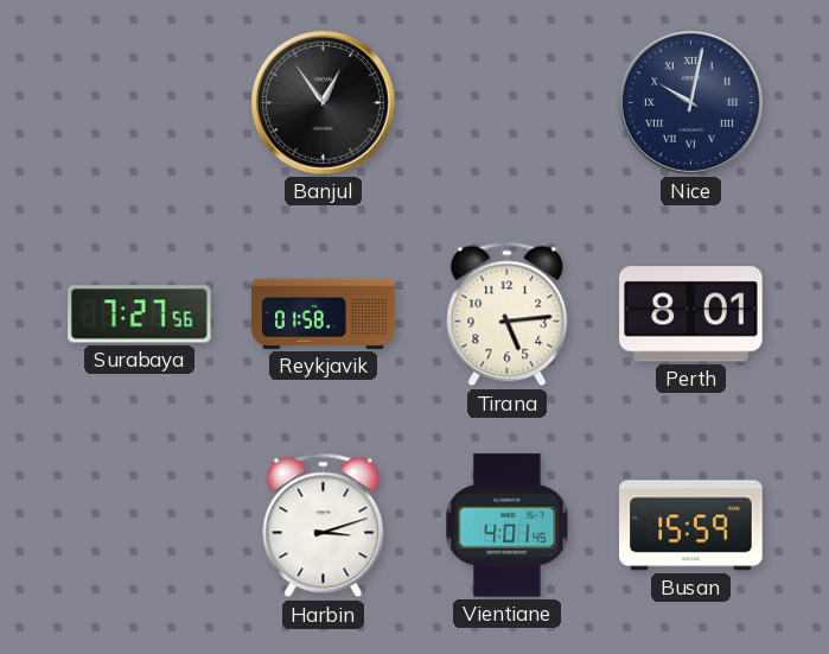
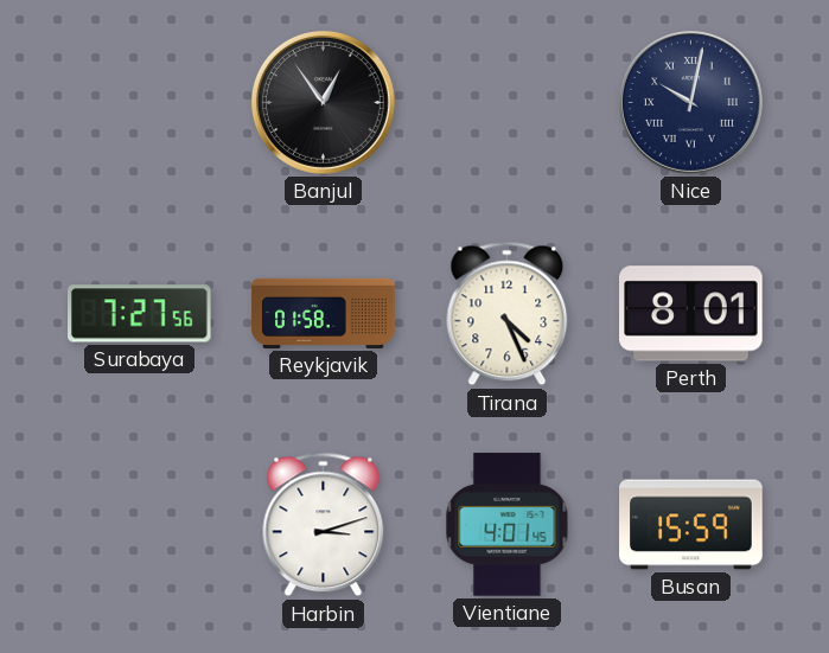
Tirana: 5:14 -> 4:26
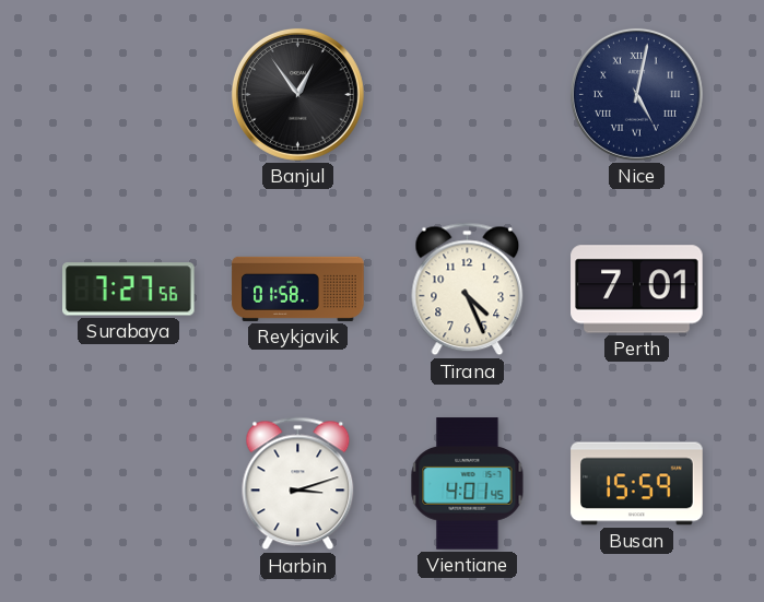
Nice: 10:02 -> 5:02
Perth: 8:01 -> 7:01
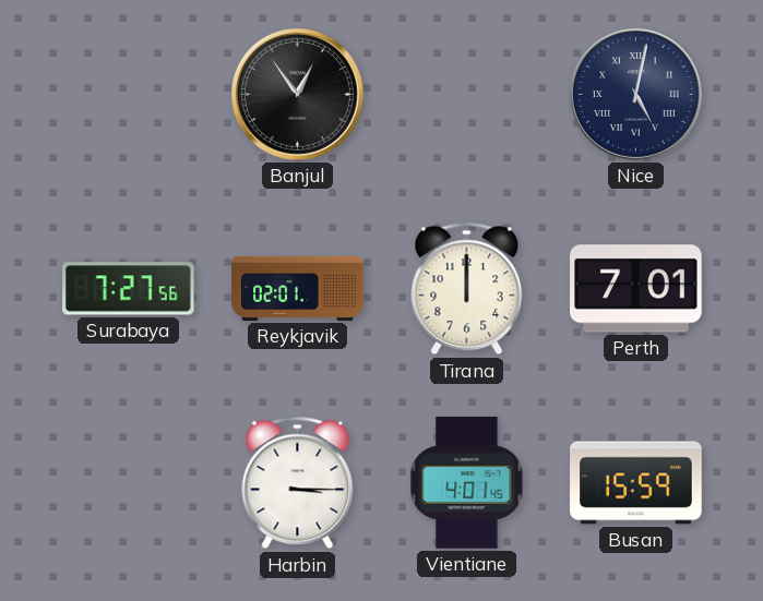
Reykjavik: 01:58 -> 02:01
Tirana: 4:26 -> 12:00
Harbin: 3:12 -> 3:15
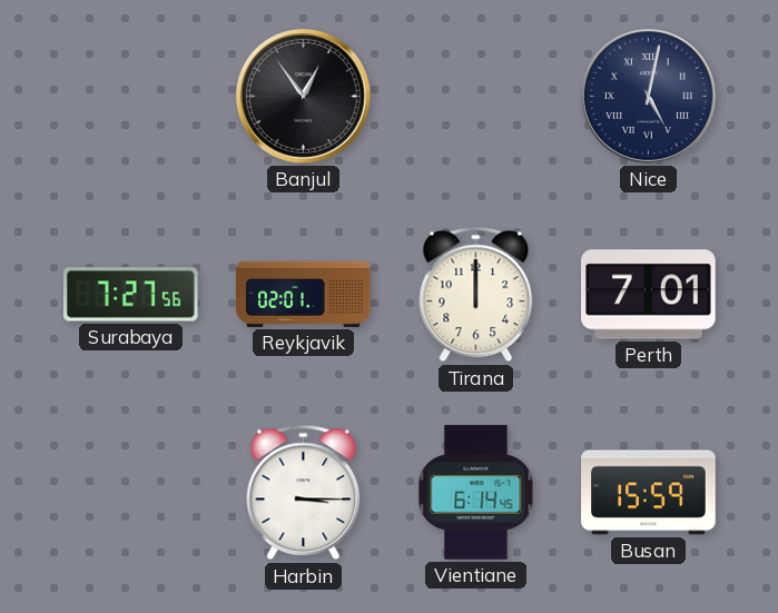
Vientiane: 4:01 -> 6:14
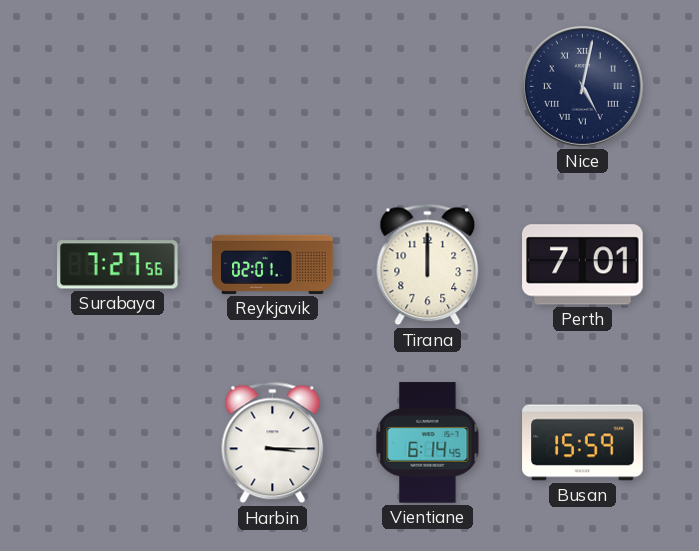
Banjul: 12:54 -> none
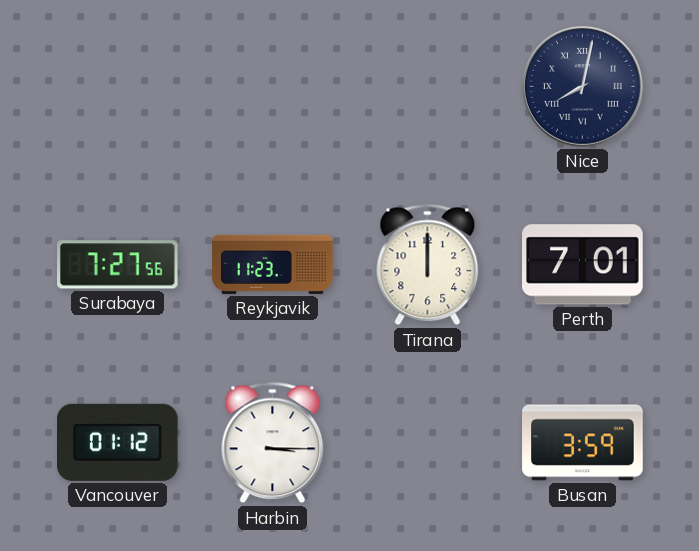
Nice: 5:02 -> 8:02
Reykjavik: 02:01 -> 11:23
Vancouver: none -> 01:12
Vientiane: 6:14 -> none
Busan: 15:59 -> 3:59
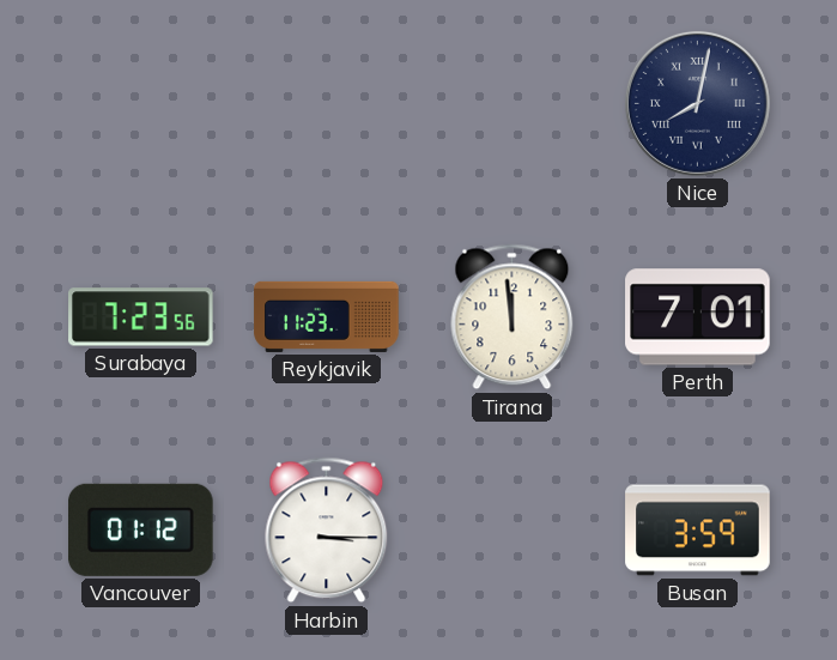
Surabaya: 7:27 -> 7:23
Tirana: 12:00 -> 11:59
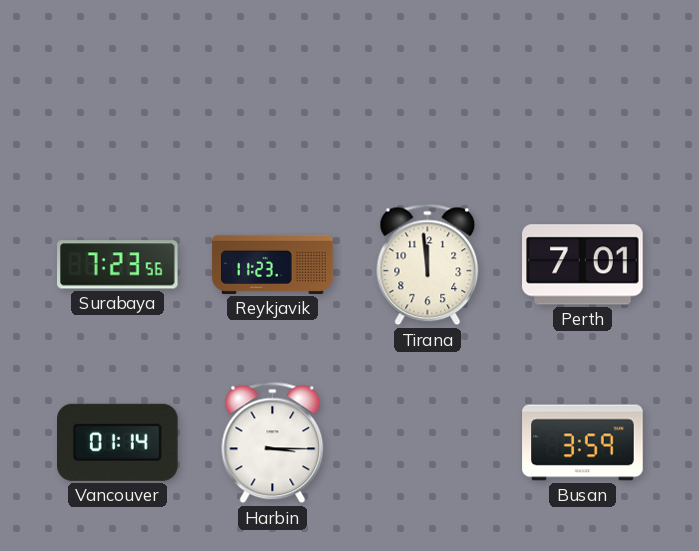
Nice: 8:02 -> none
Vancouver: 01:12 -> 01:14
